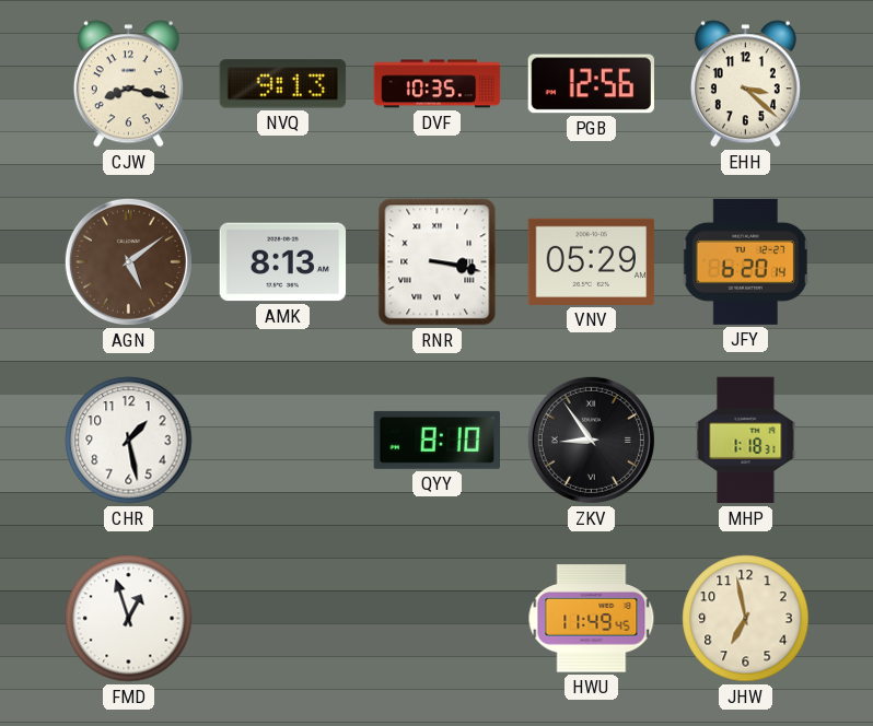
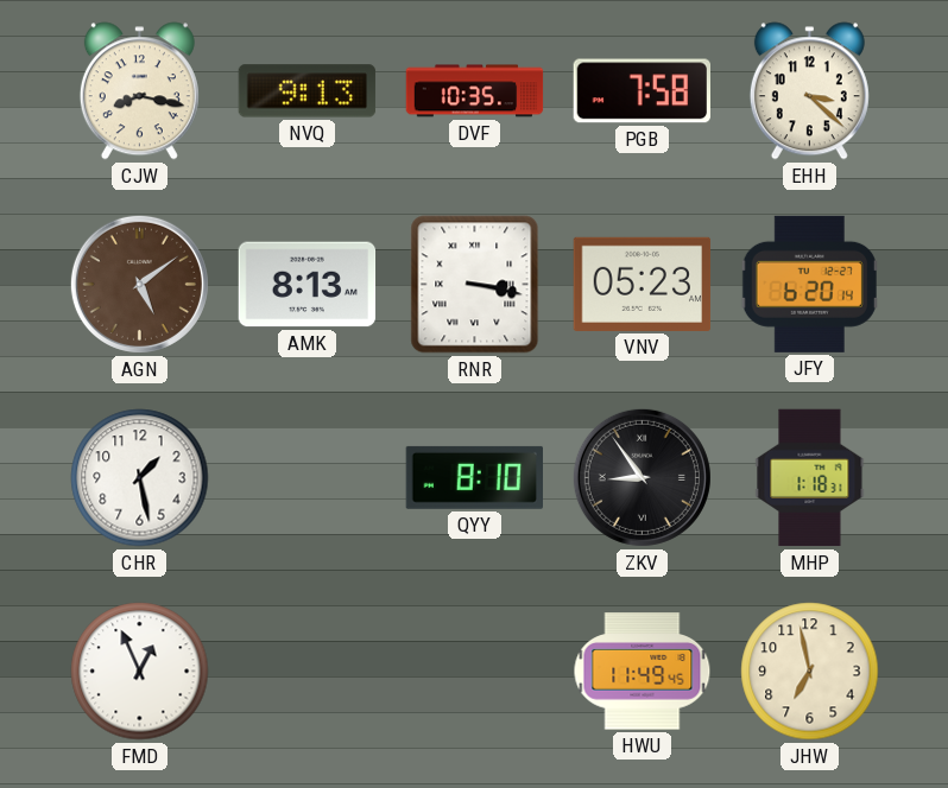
PGB: 12:56 -> 7:58
VNV: 05:29 -> 05:23
FMD: 12:57 -> 12:56
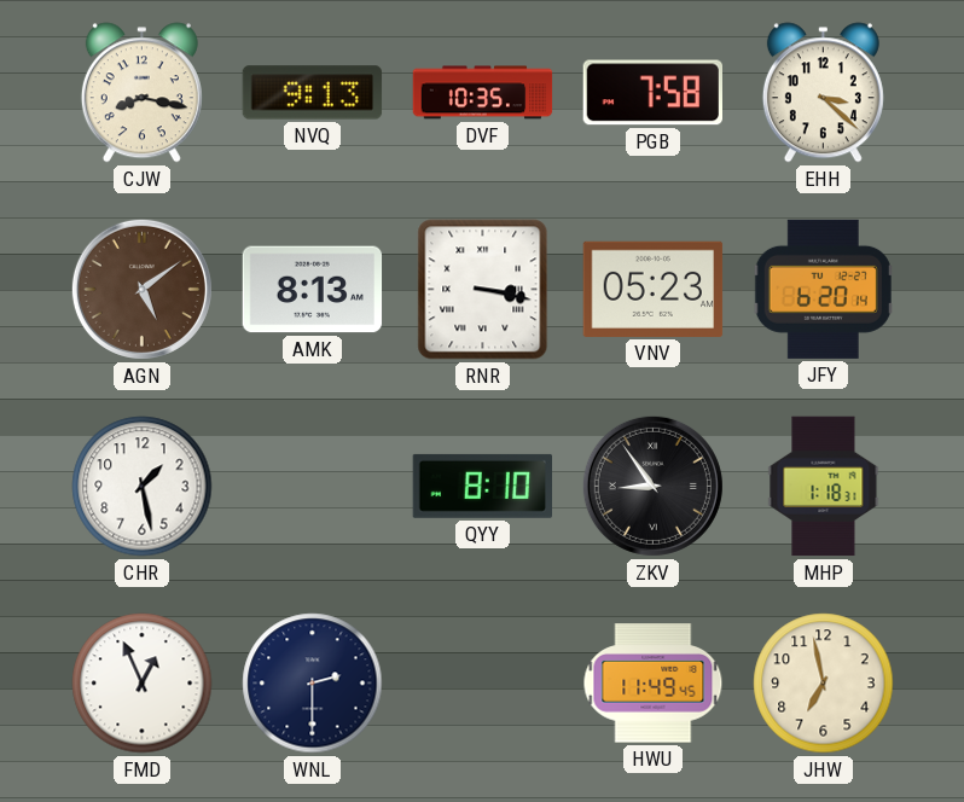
WNL: none -> 2:30
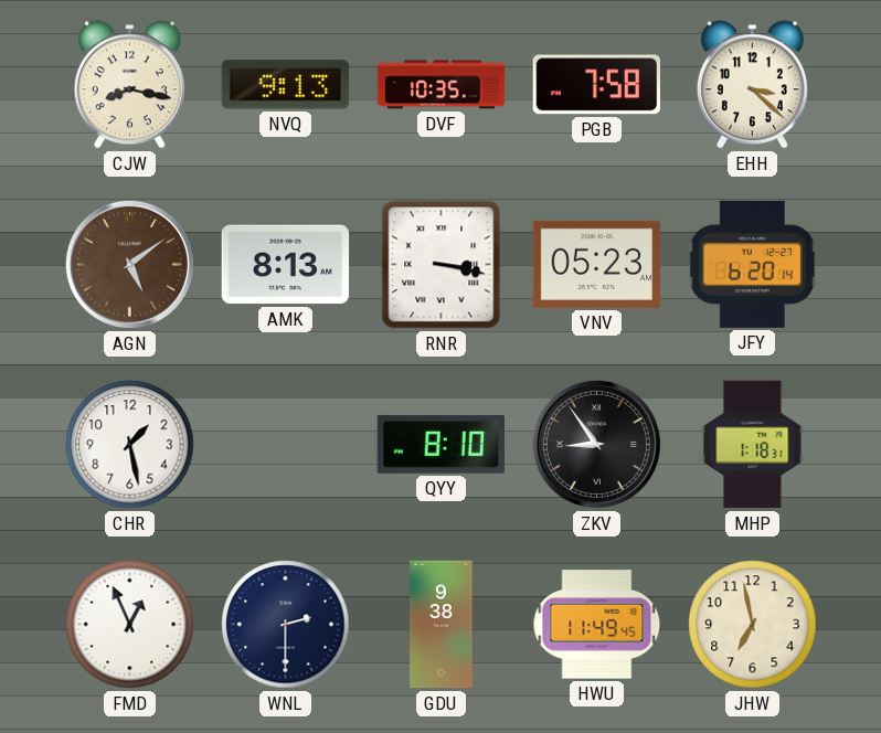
GDU: none -> 9:38
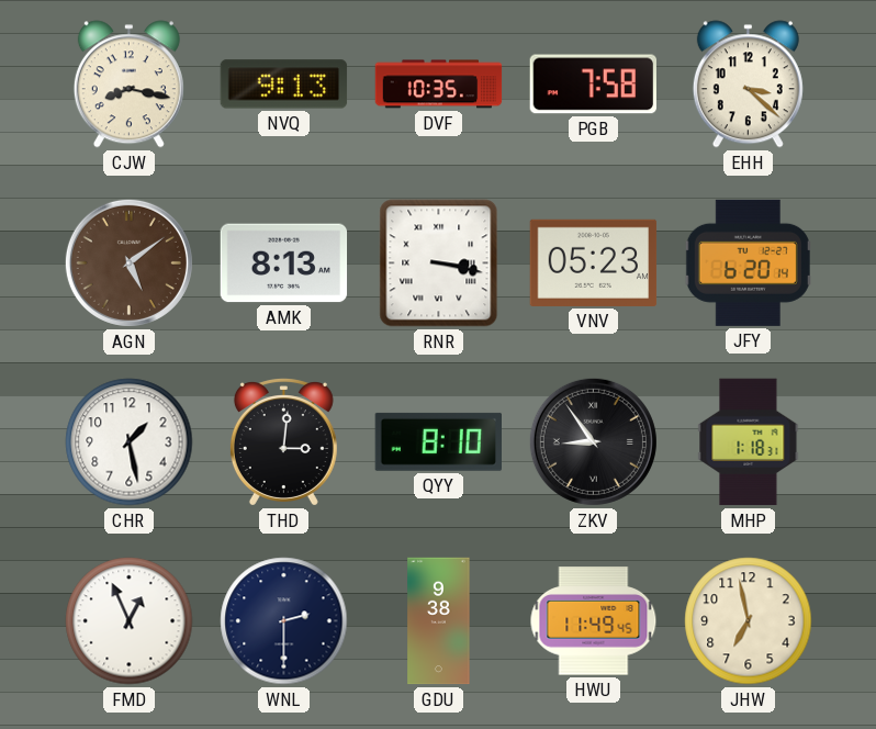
THD: none -> 3:01
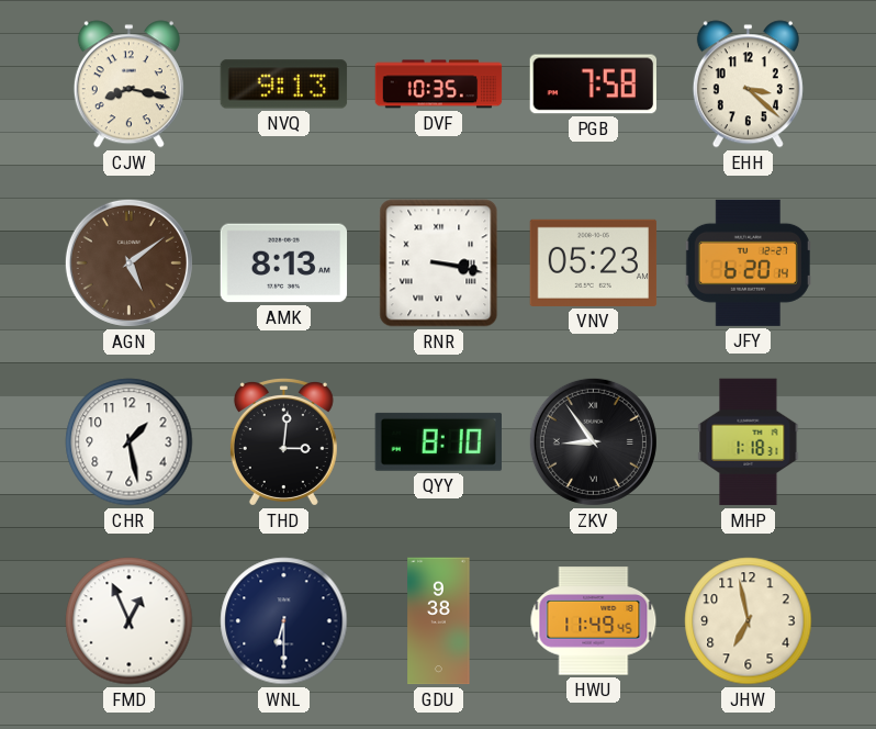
WNL: 2:30 -> 6:30
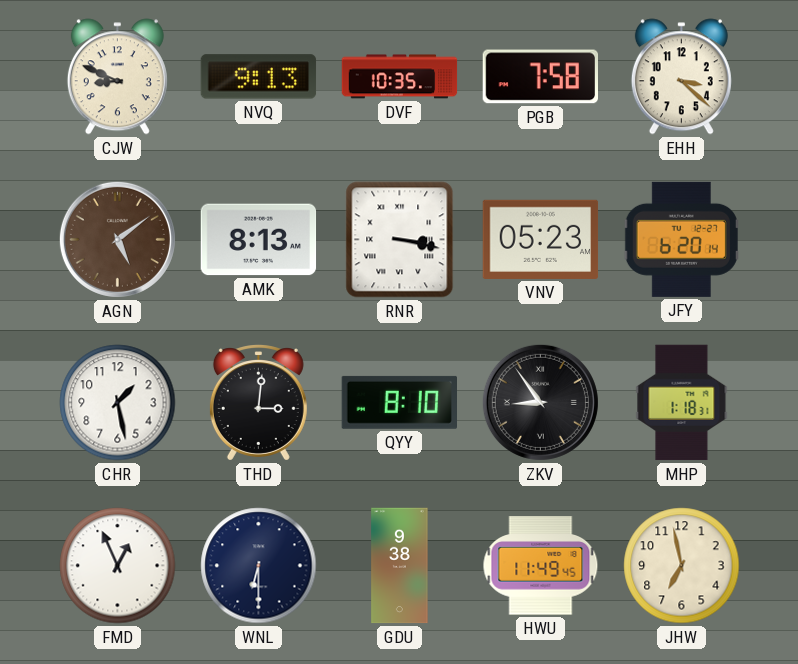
CJW: 8:17 -> 8:49
